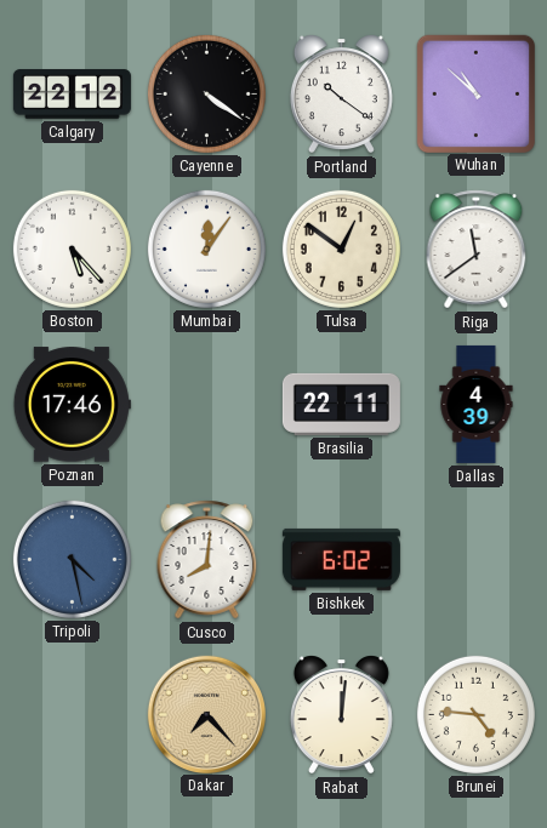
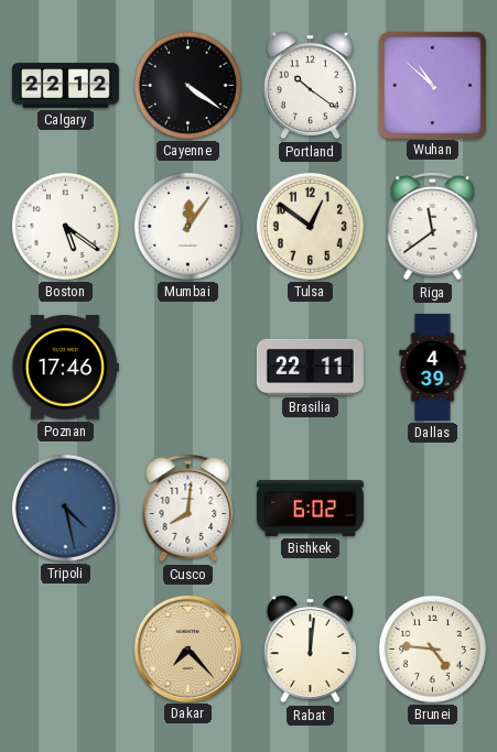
Boston: 5:23 -> 5:21
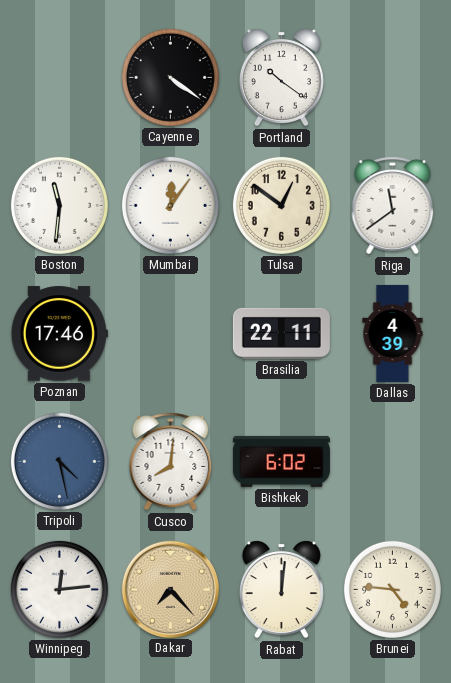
Calgary: 22:12 -> none
Wuhan: 10:52 -> none
Boston: 5:21 -> 11:31
Winnipeg: none -> 12:14
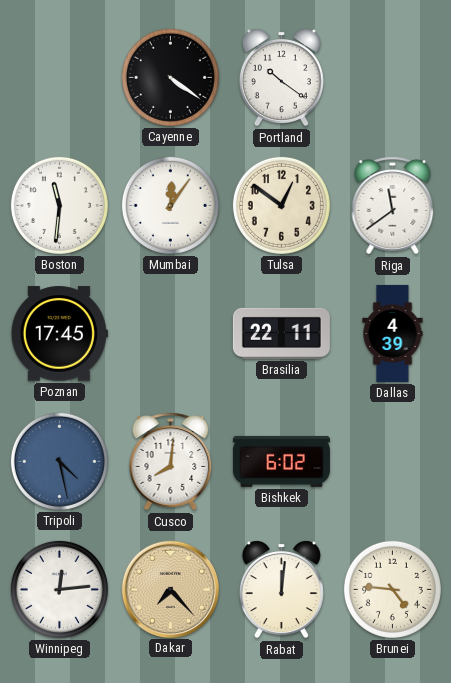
Poznan: 17:46 -> 17:45
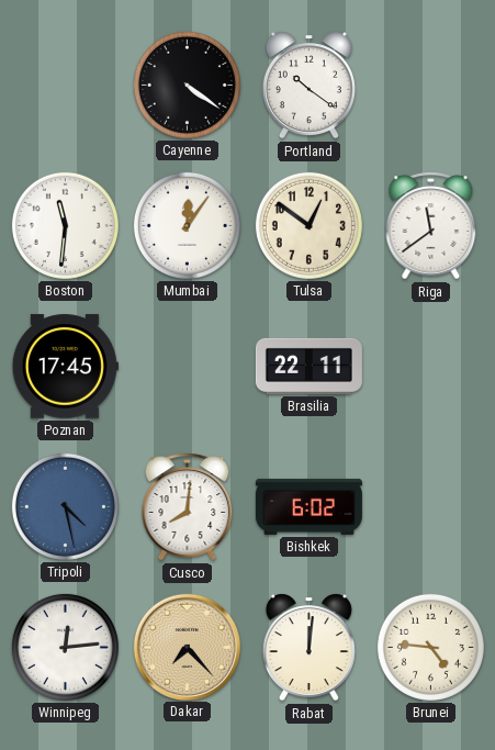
Dallas: 4:39 -> none
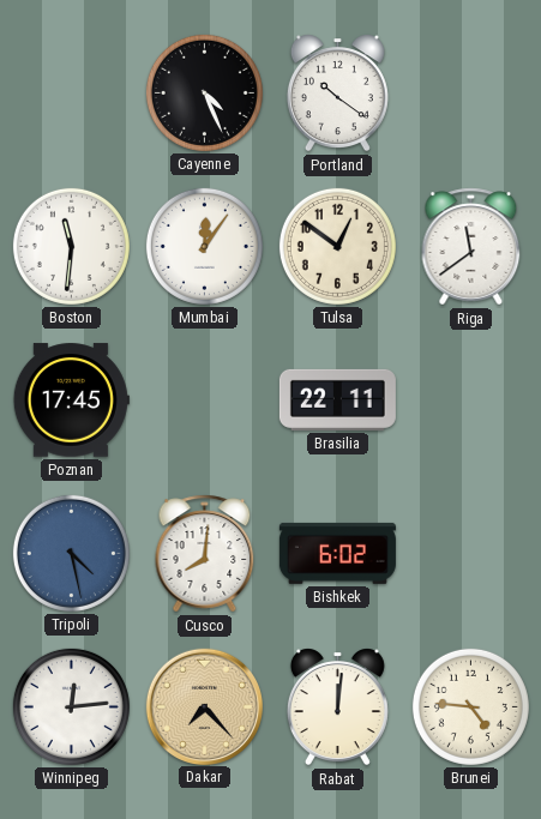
Cayenne: 4:21 -> 4:26
